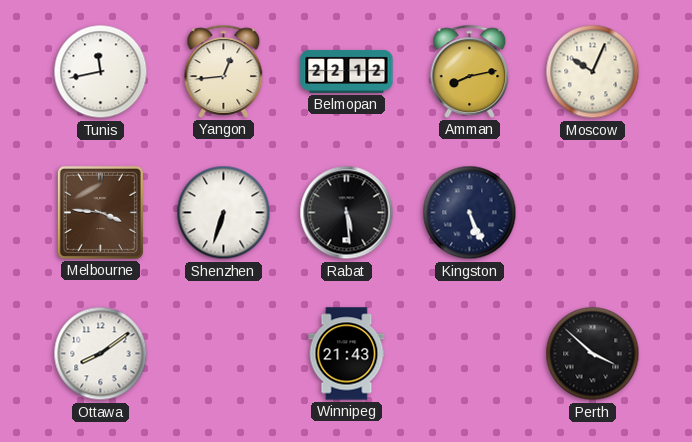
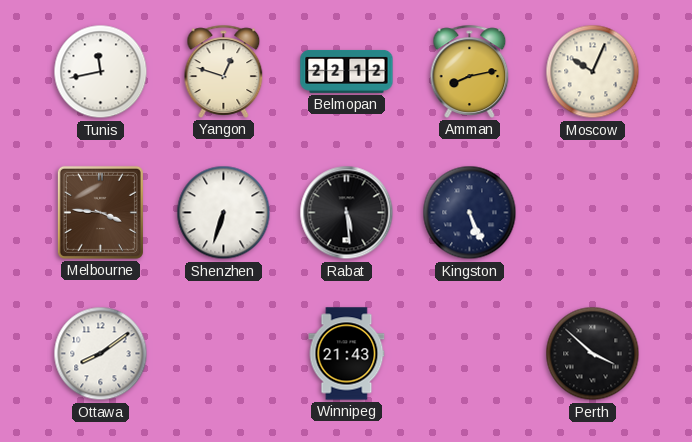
Yangon: 12:44 -> 12:48
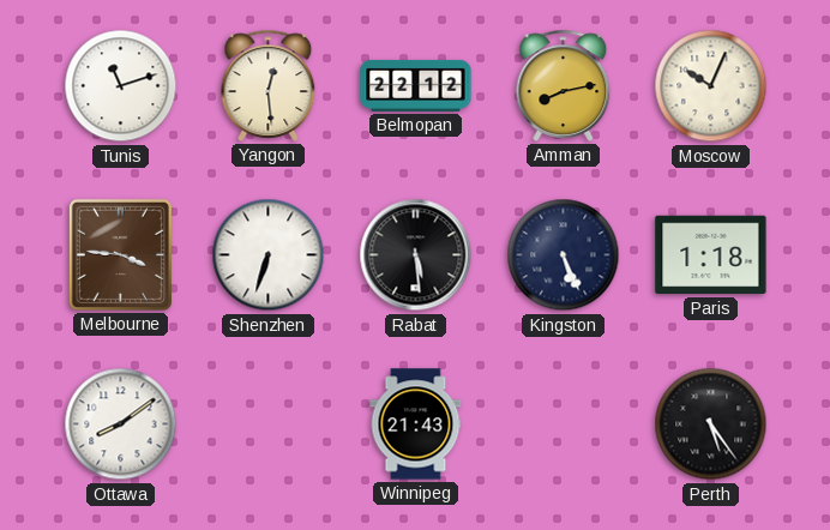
Tunis: 11:43 -> 11:12
Yangon: 12:48 -> 12:29
Paris: none -> 1:18
Perth: 3:52 -> 5:24
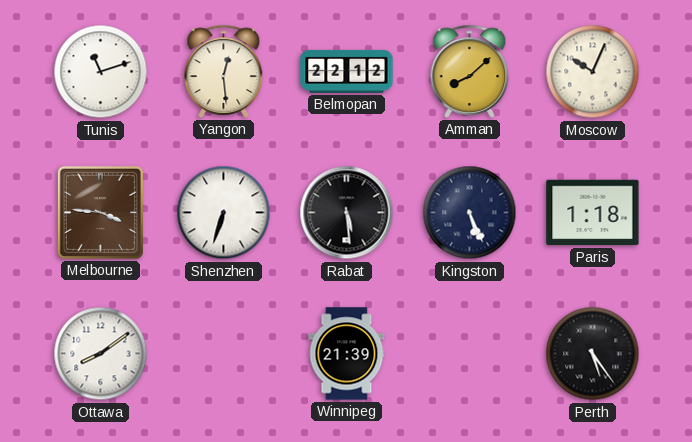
Amman: 8:13 -> 8:08
Winnipeg: 21:43 -> 21:39
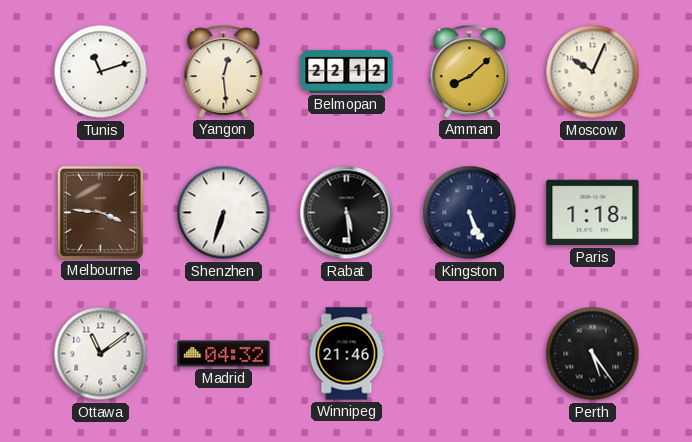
Ottawa: 8:09 -> 11:09
Madrid: none -> 04:32
Winnipeg: 21:39 -> 21:46
